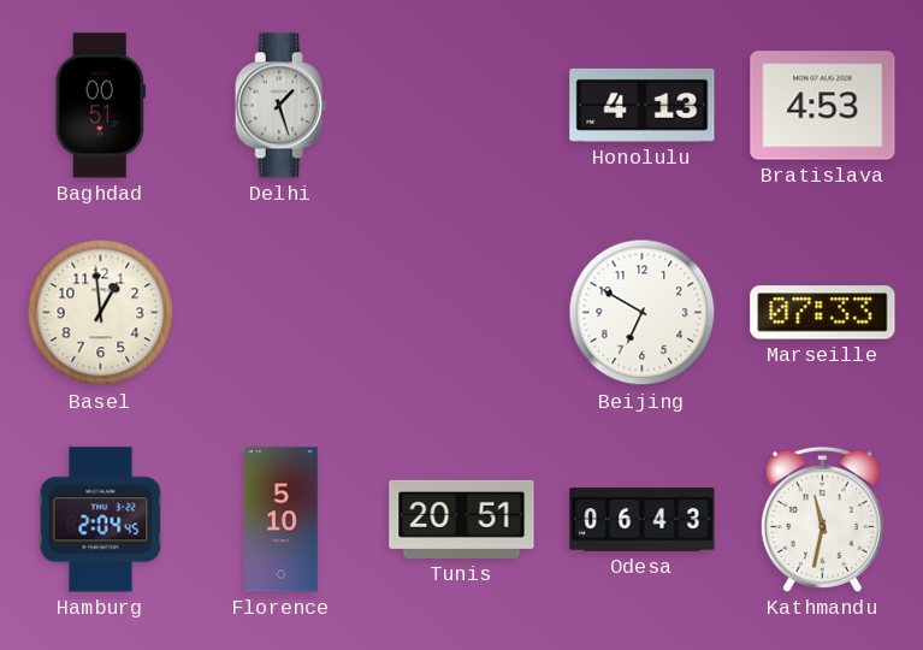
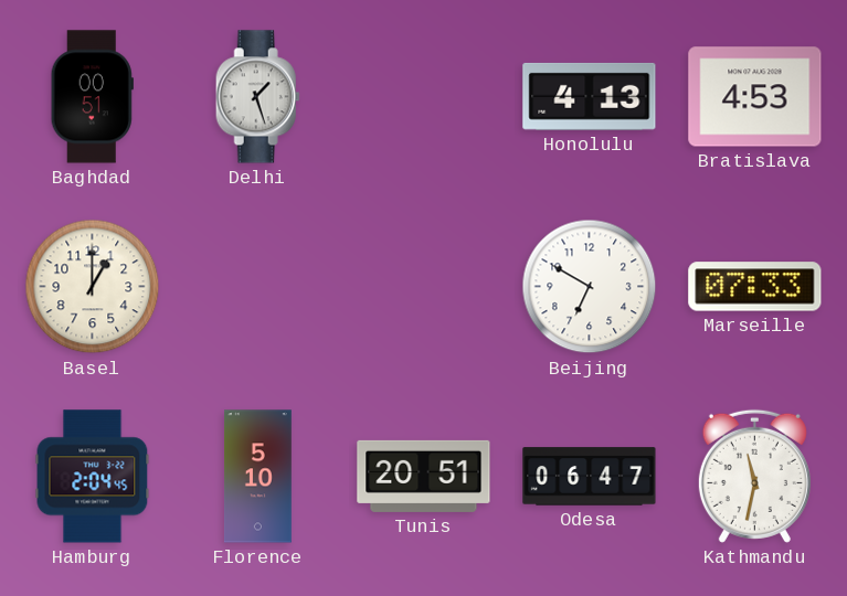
Basel: 12:59 -> 1:00
Odesa: 06:43 -> 06:47
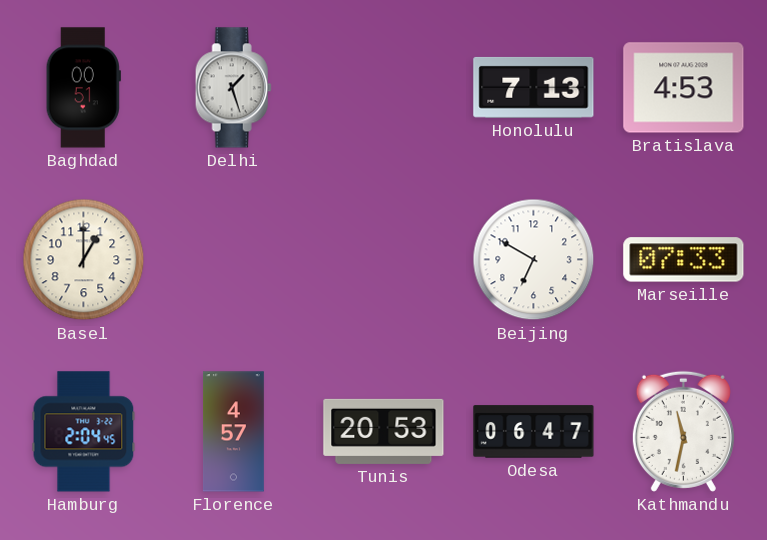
Honolulu: 4:13 -> 7:13
Florence: 5:10 -> 4:57
Tunis: 20:51 -> 20:53
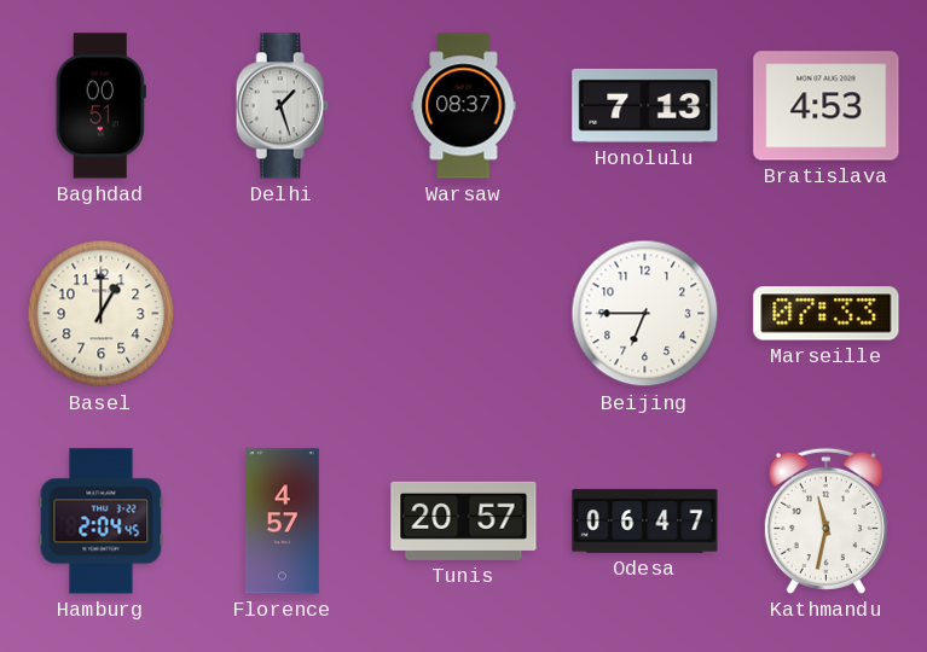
Warsaw: none -> 08:37
Beijing: 6:50 -> 6:45
Tunis: 20:53 -> 20:57
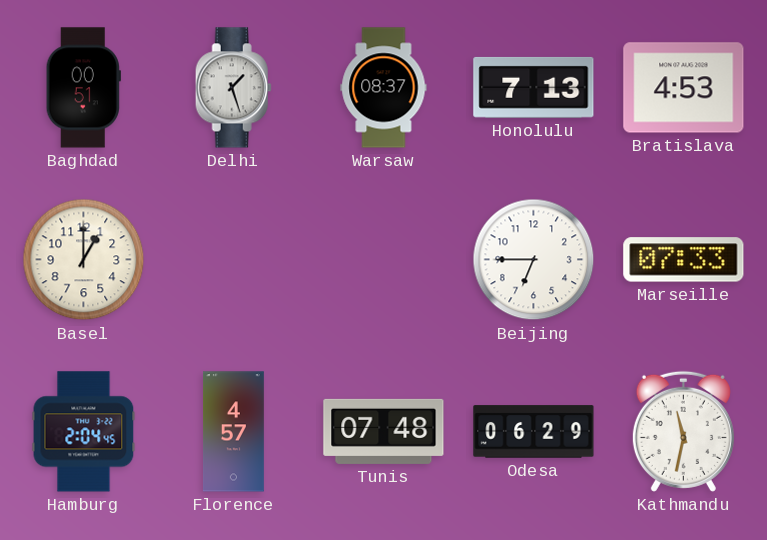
Tunis: 20:57 -> 07:48
Odesa: 06:47 -> 06:29
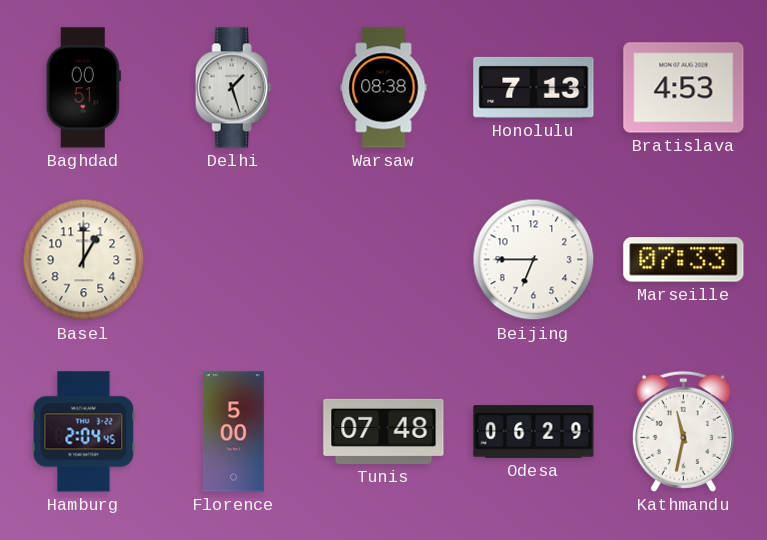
Warsaw: 08:37 -> 08:38
Florence: 4:57 -> 5:00
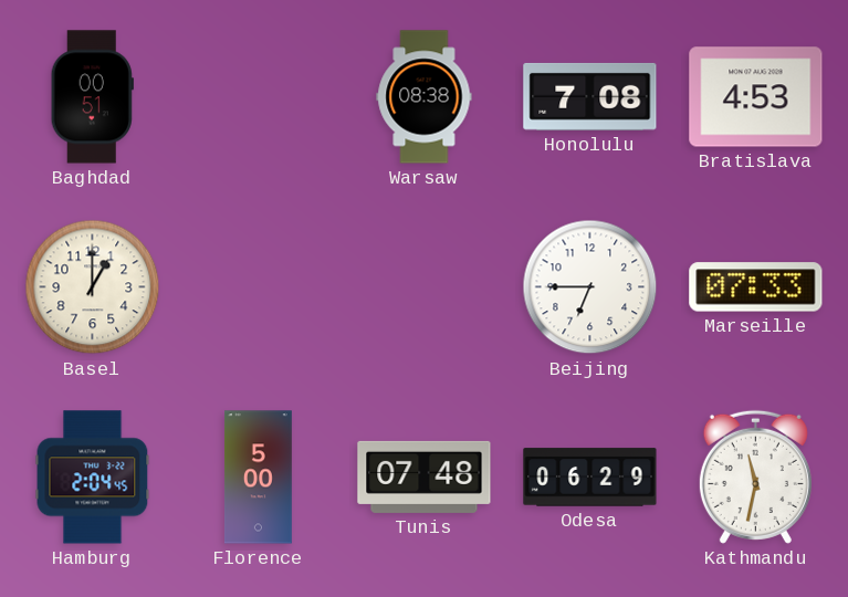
Delhi: 1:27 -> none
Honolulu: 7:13 -> 7:08
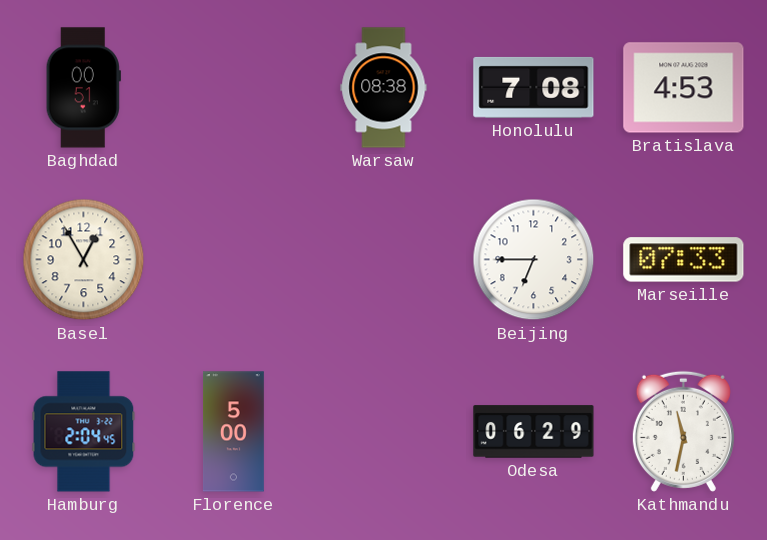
Basel: 1:00 -> 12:55
Tunis: 07:48 -> none
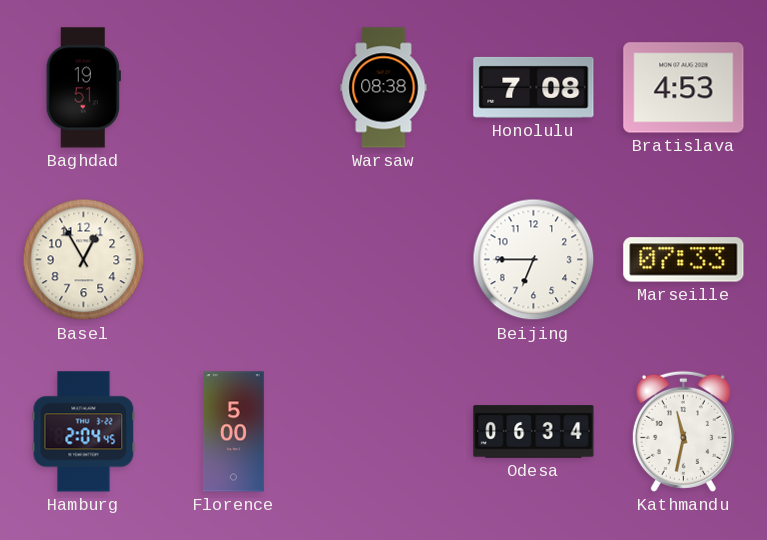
Baghdad: 00:51 -> 19:51
Odesa: 06:29 -> 06:34
